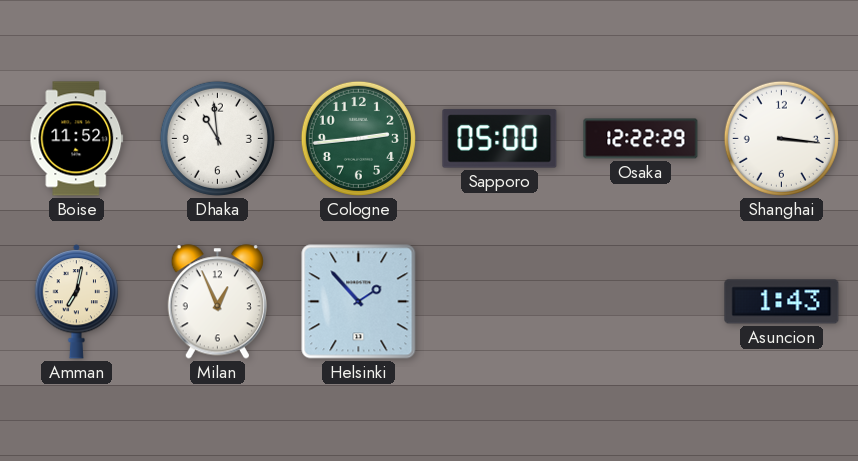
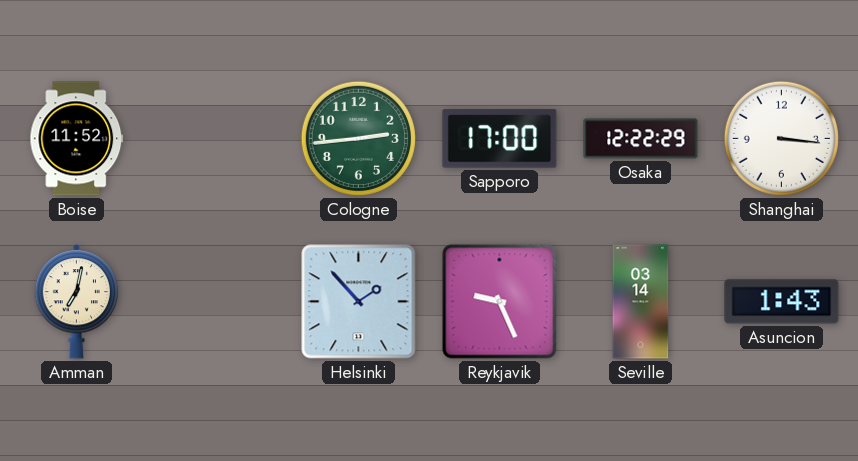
Dhaka: 10:59 -> none
Sapporo: 05:00 -> 17:00
Milan: 12:56 -> none
Reykjavik: none -> 9:26
Seville: none -> 03:14
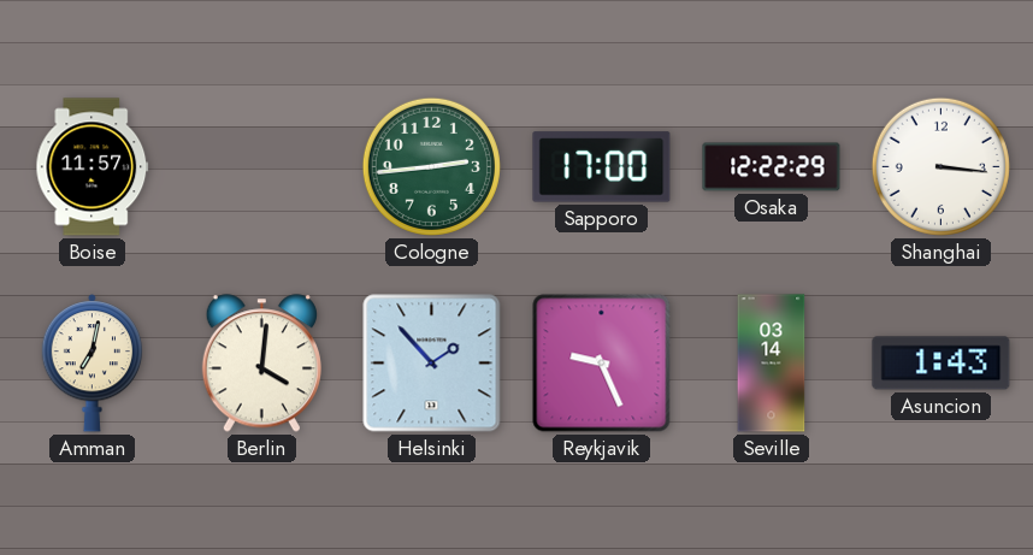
Boise: 11:52 -> 11:57
Berlin: none -> 4:01
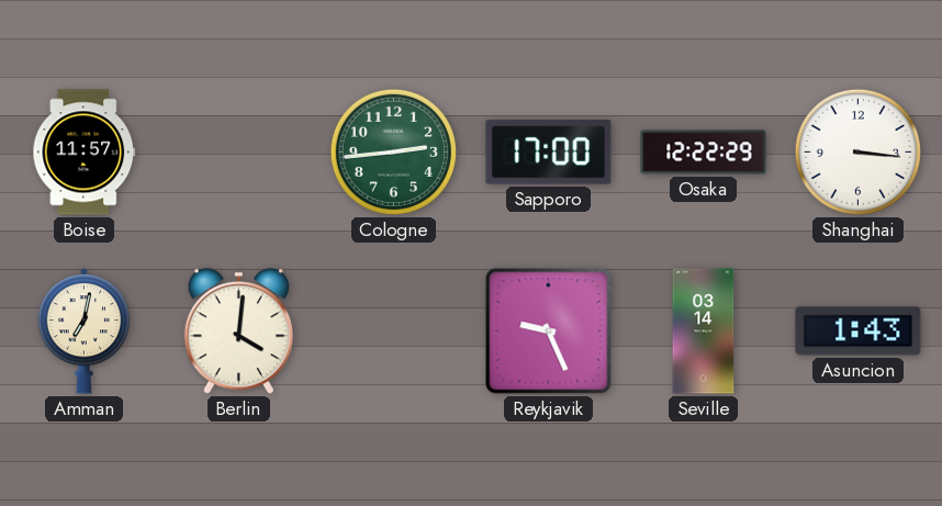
Helsinki: 1:53 -> none
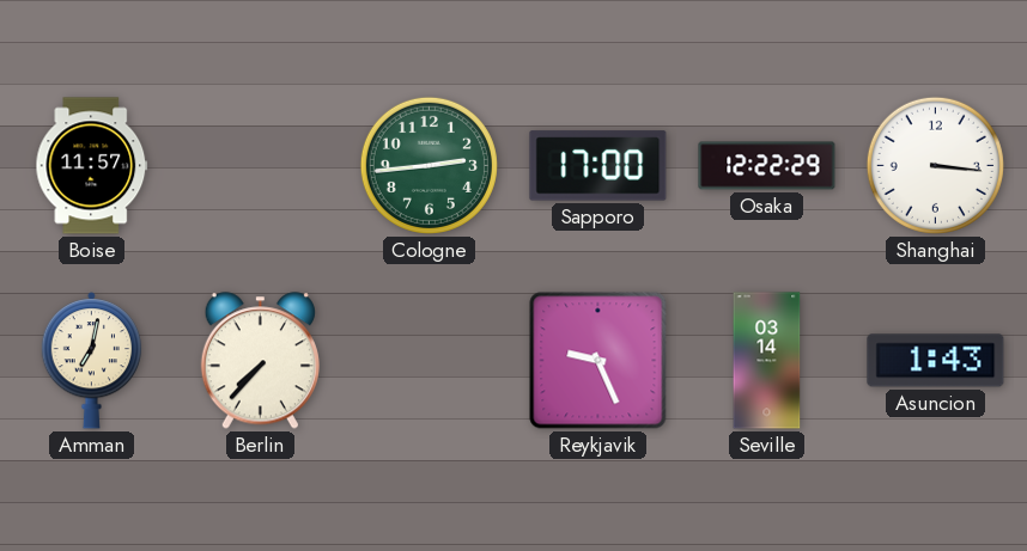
Berlin: 4:01 -> 7:37
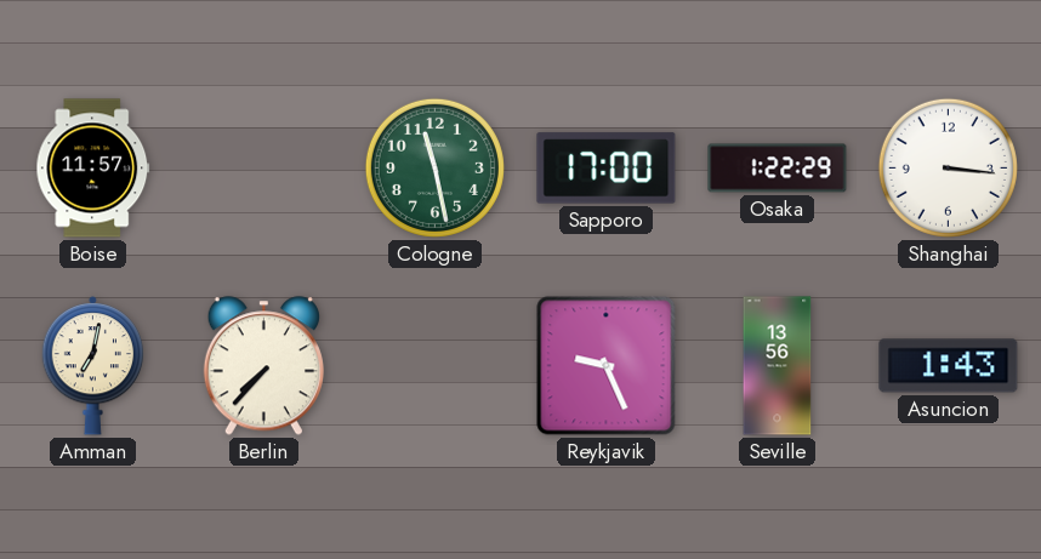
Cologne: 2:44 -> 11:28
Osaka: 12:22 -> 1:22
Seville: 03:14 -> 13:56
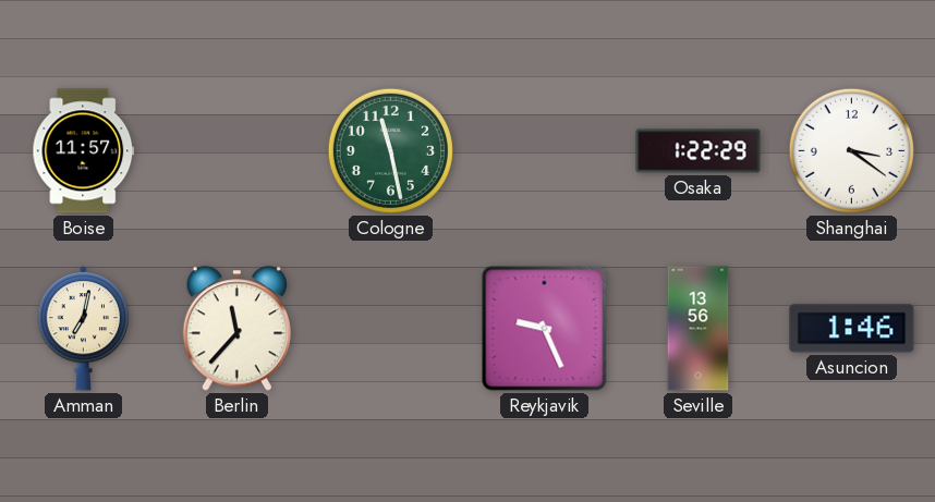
Sapporo: 17:00 -> none
Shanghai: 3:16 -> 3:21
Berlin: 7:37 -> 11:37
Asuncion: 1:43 -> 1:46
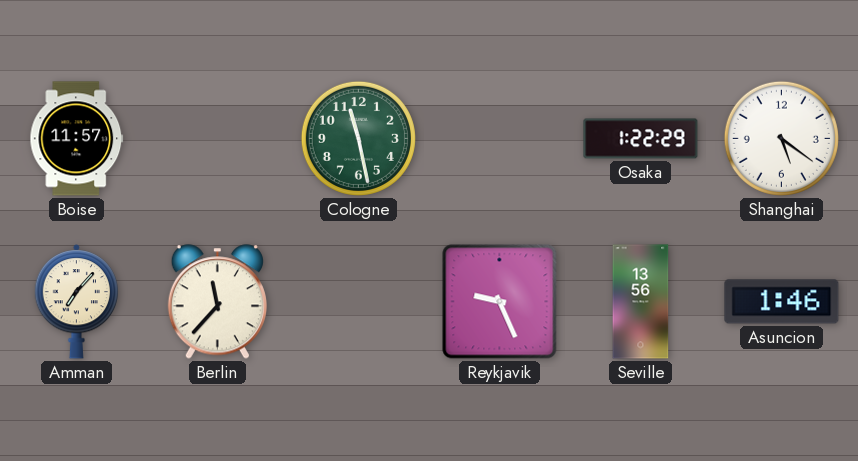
Shanghai: 3:21 -> 5:21
Amman: 7:02 -> 7:07
